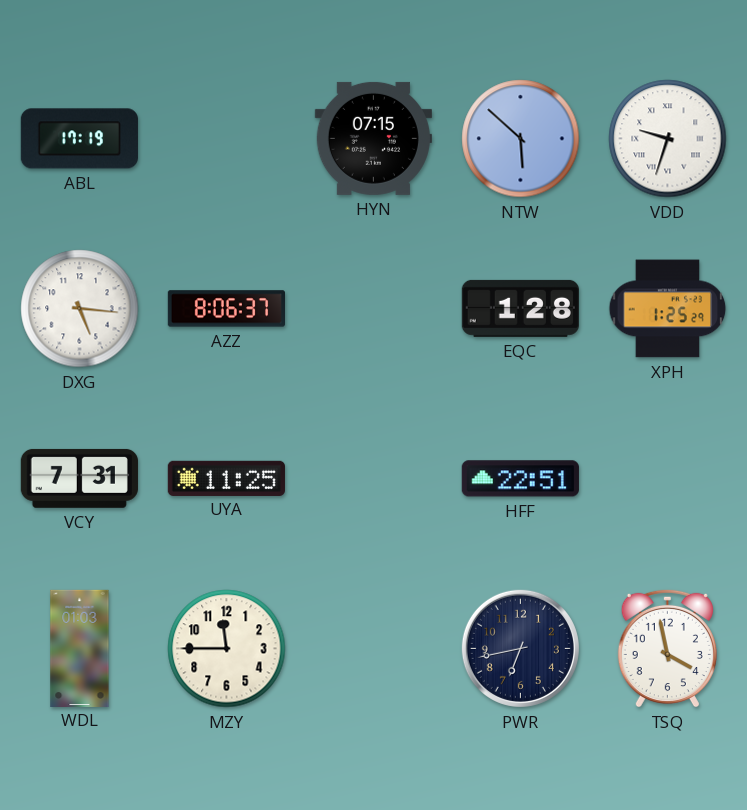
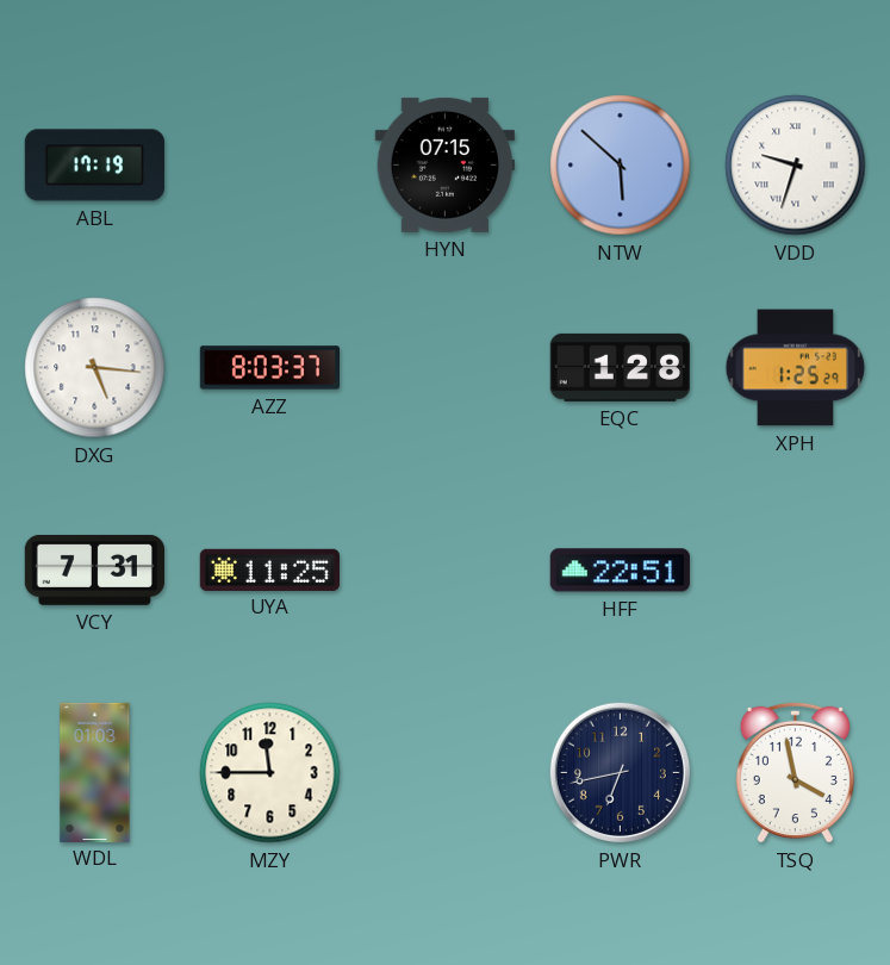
AZZ: 8:06 -> 8:03
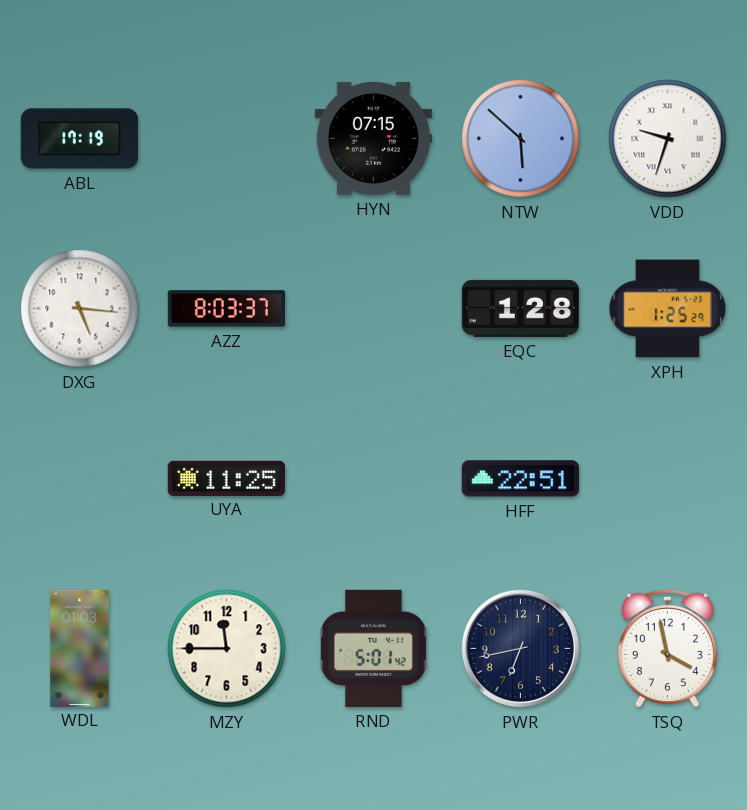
VCY: 7:31 -> none
RND: none -> 5:01
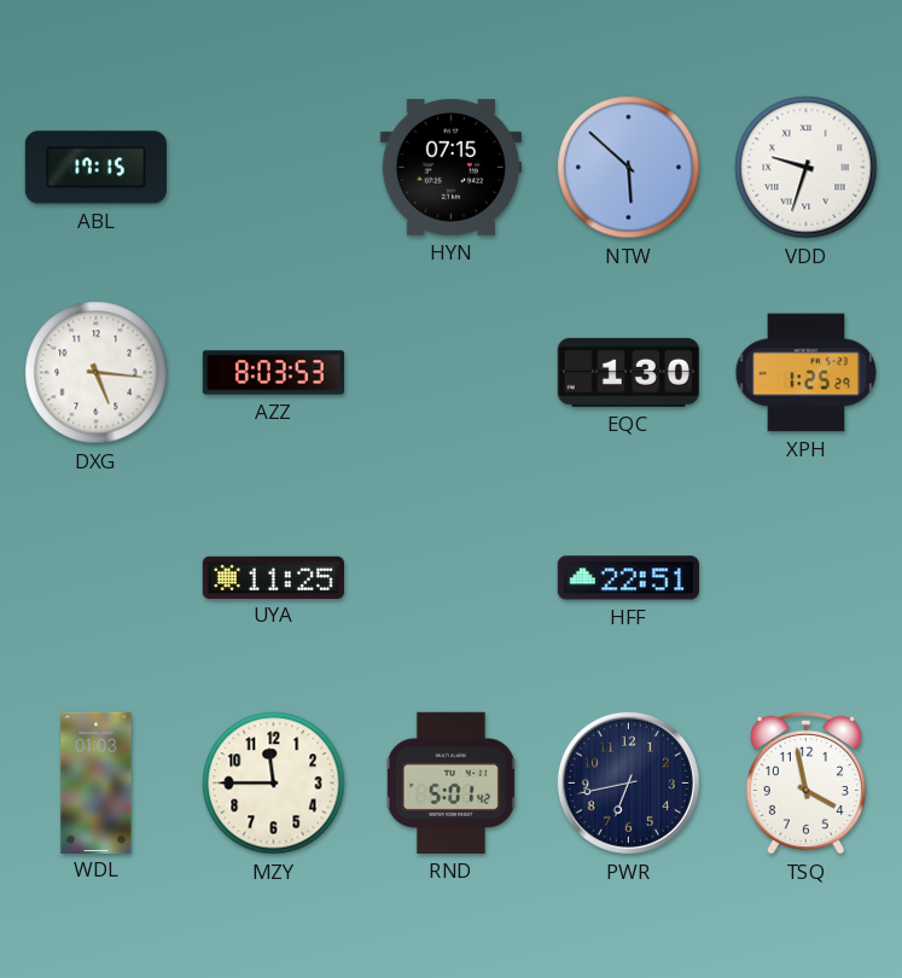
ABL: 17:19 -> 17:15
AZZ: 8:03:37 -> 8:03:53
EQC: 1:28 -> 1:30
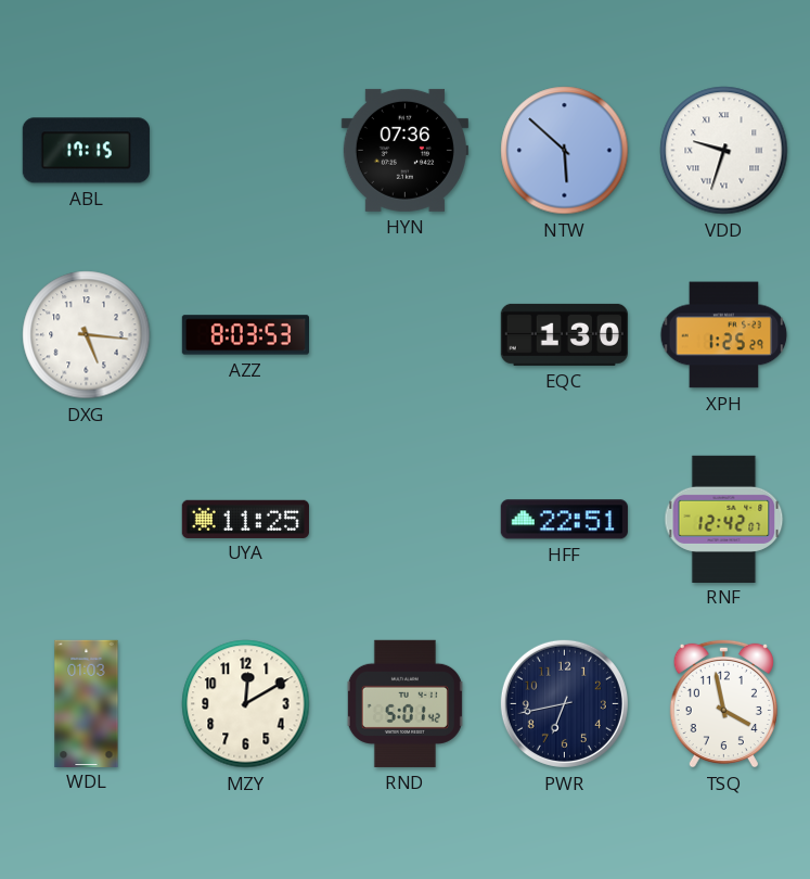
HYN: 07:15 -> 07:36
RNF: none -> 12:42
MZY: 11:45 -> 12:10
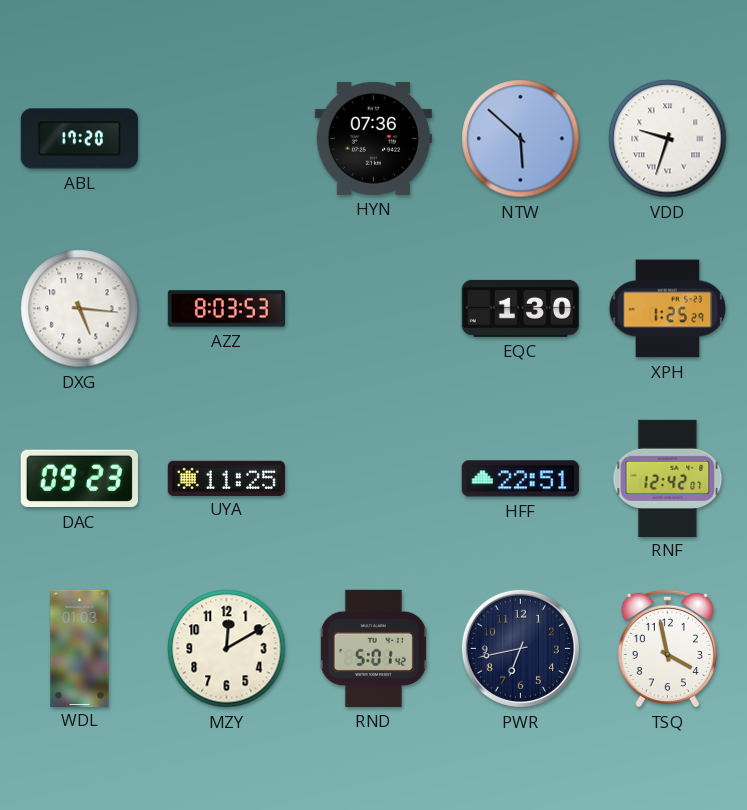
ABL: 17:15 -> 17:20
DAC: none -> 09:23
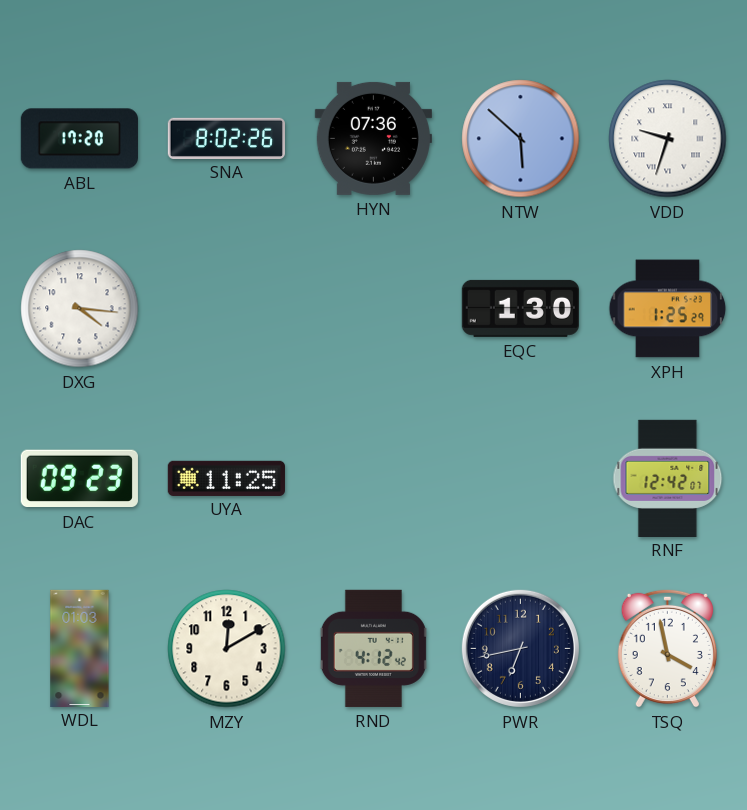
SNA: none -> 8:02
DXG: 5:16 -> 4:16
AZZ: 8:03 -> none
HFF: 22:51 -> none
RND: 5:01 -> 4:12
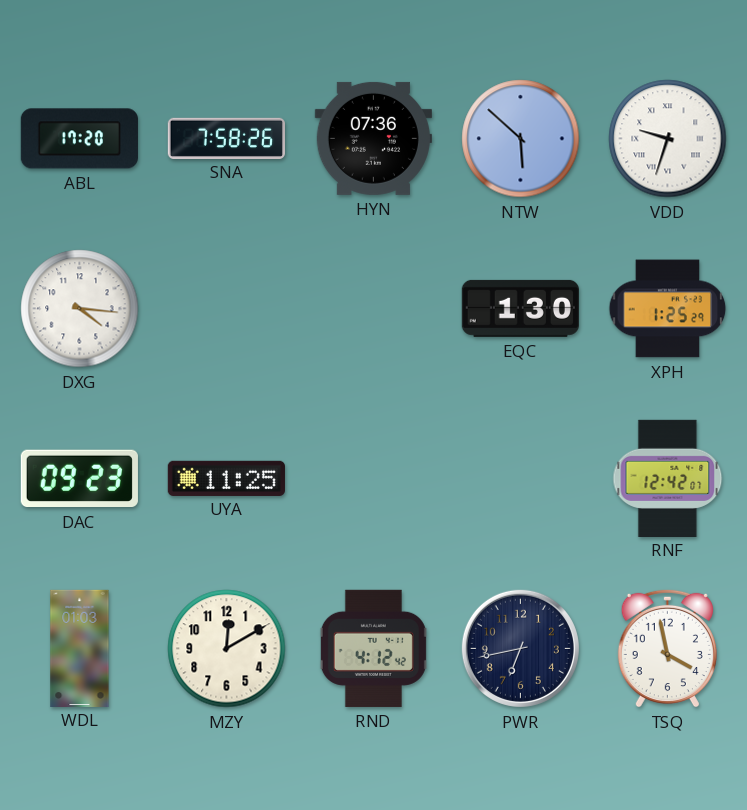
SNA: 8:02 -> 7:58
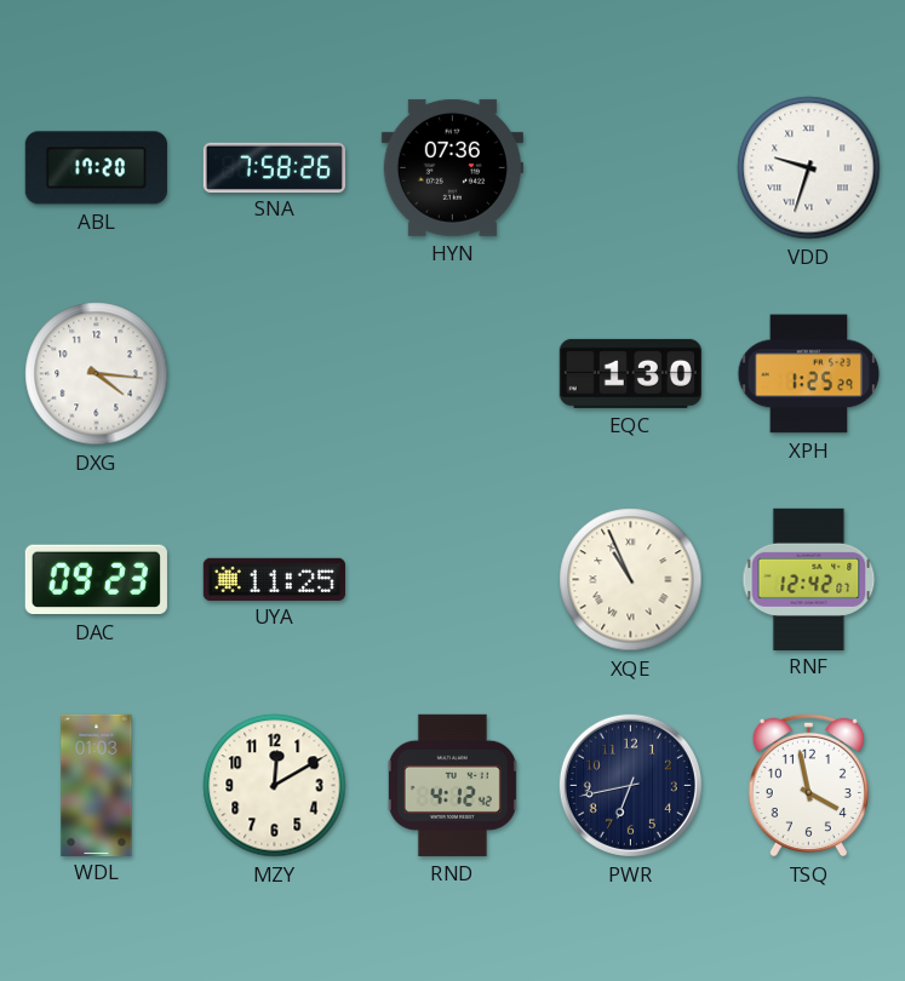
NTW: 5:52 -> none
XQE: none -> 10:56
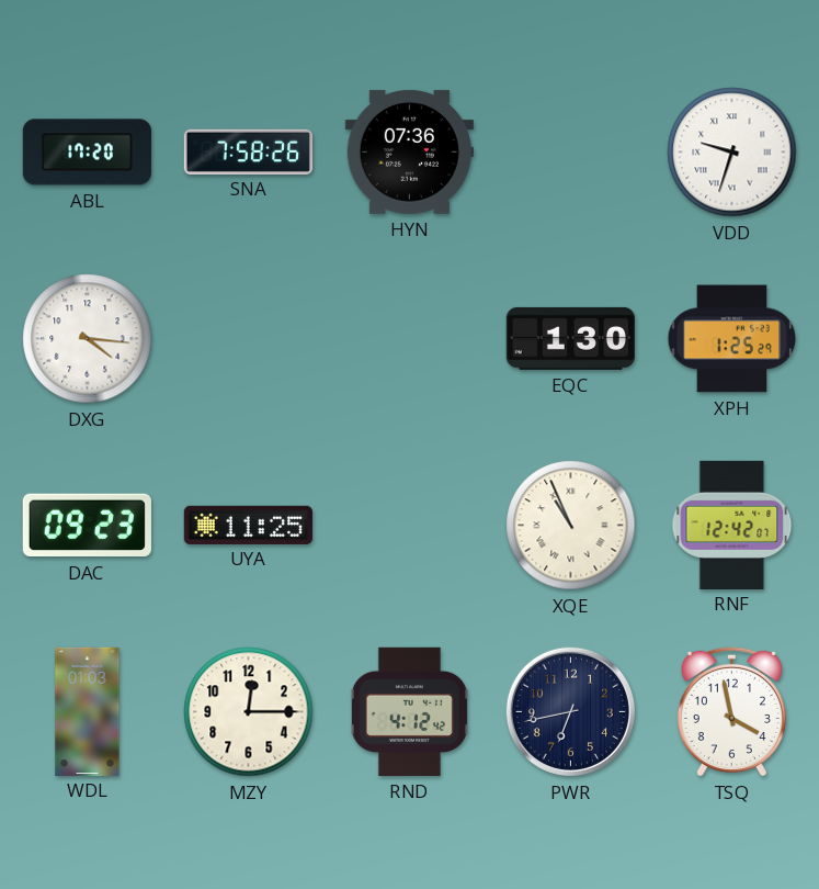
MZY: 12:10 -> 12:15
